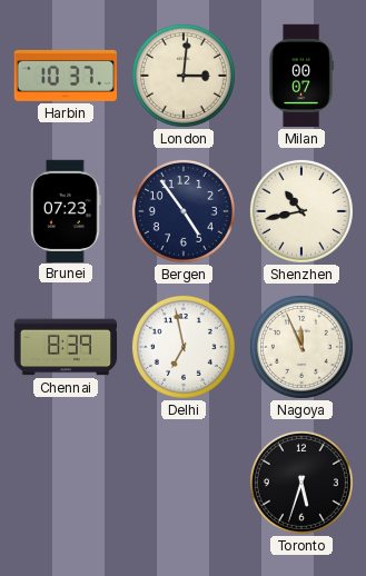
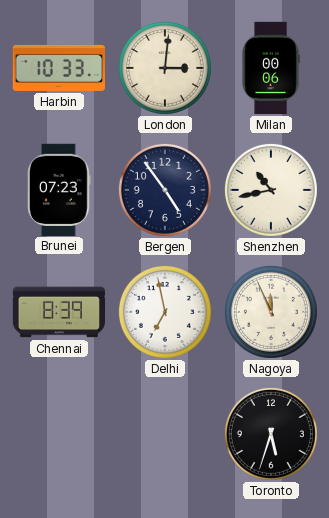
Harbin: 10:37 -> 10:33
Milan: 00:07 -> 00:06
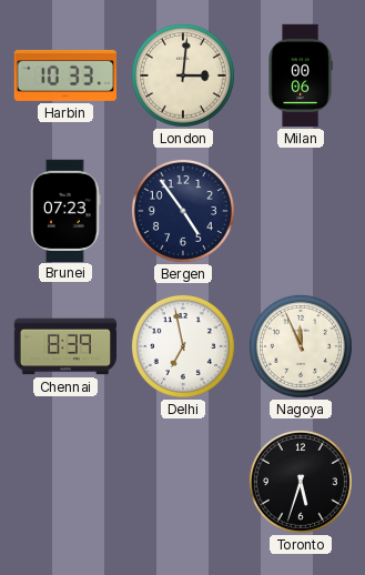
Shenzhen: 10:43 -> none
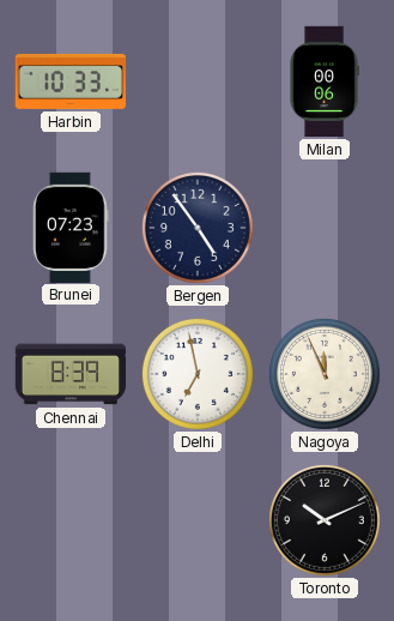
London: 3:01 -> none
Toronto: 5:33 -> 10:11
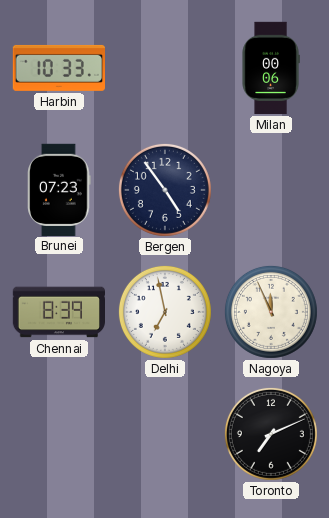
Toronto: 10:11 -> 7:11
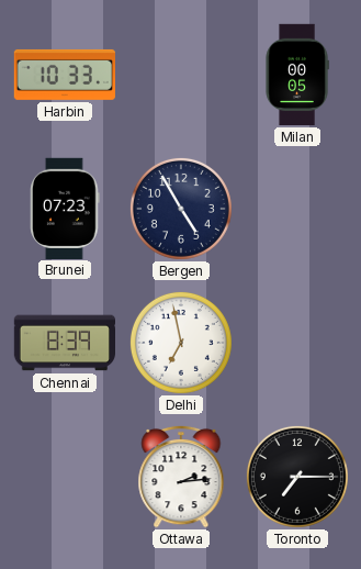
Milan: 00:06 -> 00:05
Bergen: 4:54 -> 4:55
Nagoya: 11:56 -> none
Ottawa: none -> 2:14
Toronto: 7:11 -> 7:15
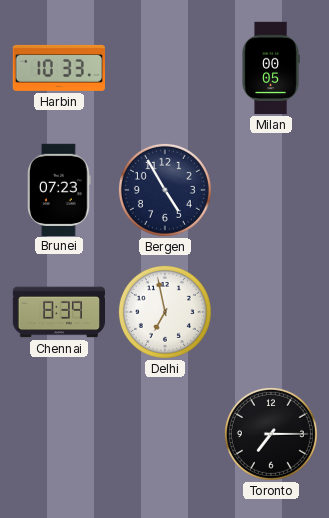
Ottawa: 2:14 -> none
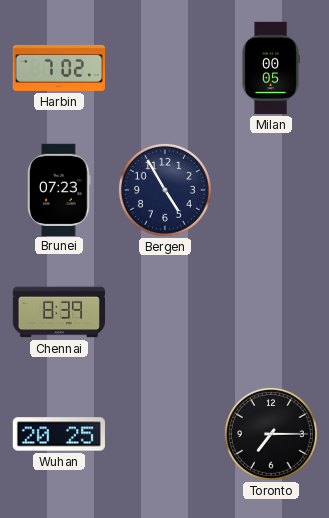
Harbin: 10:33 -> 7:02
Delhi: 6:58 -> none
Wuhan: none -> 20:25
